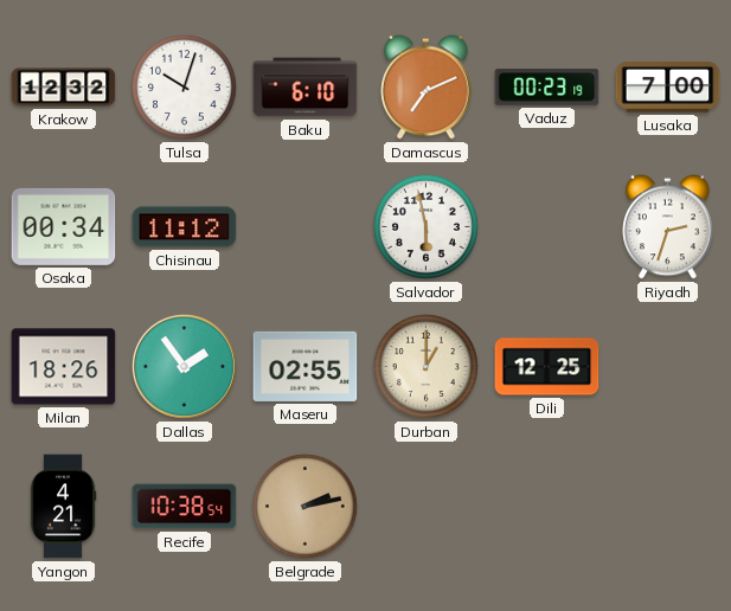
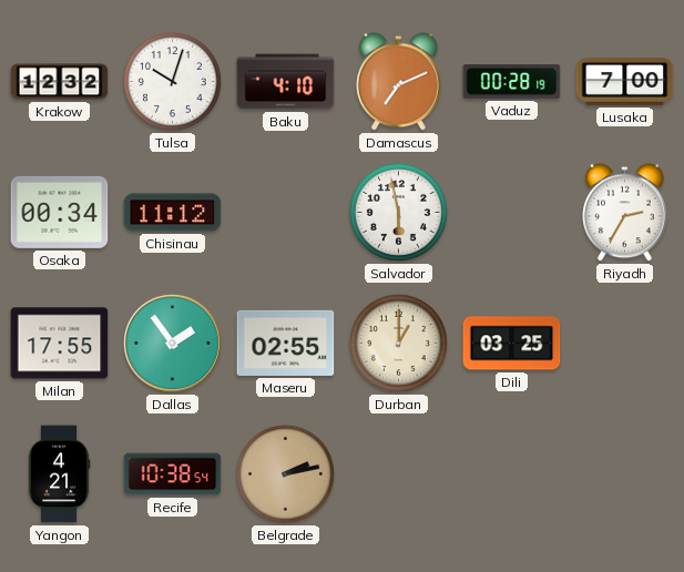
Baku: 6:10 -> 4:10
Vaduz: 00:23 -> 00:28
Riyadh: 2:33 -> 2:35
Milan: 18:26 -> 17:55
Dili: 12:25 -> 03:25
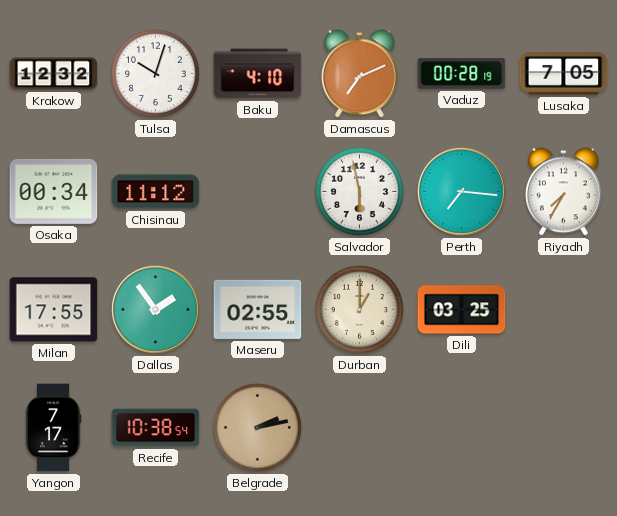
Lusaka: 7:00 -> 7:05
Perth: none -> 7:16
Riyadh: 2:35 -> 7:35
Yangon: 4:21 -> 7:17
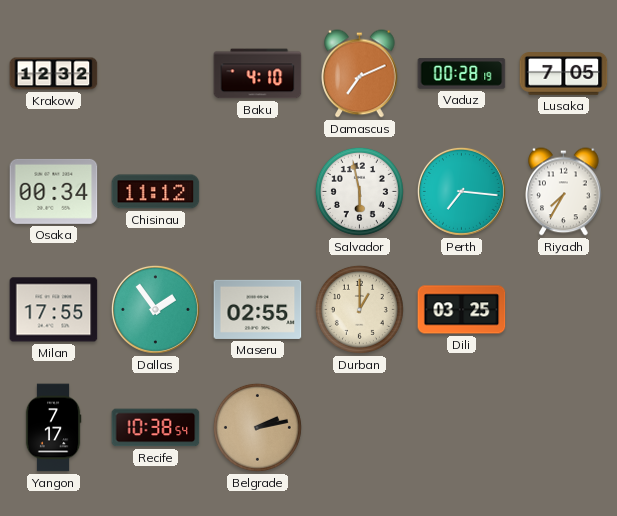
Tulsa: 10:03 -> none
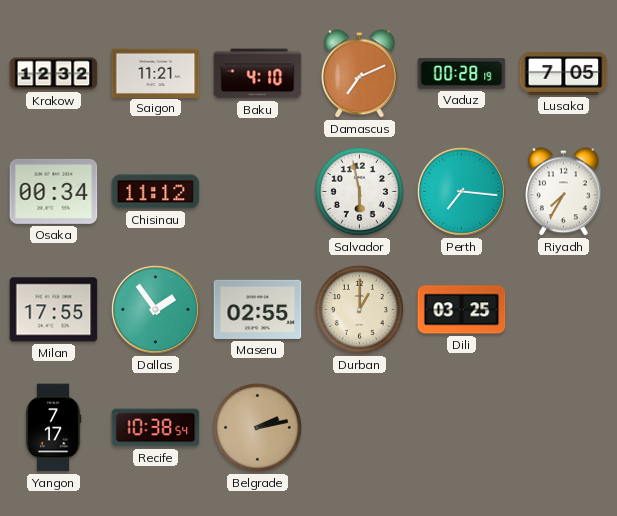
Saigon: none -> 11:21
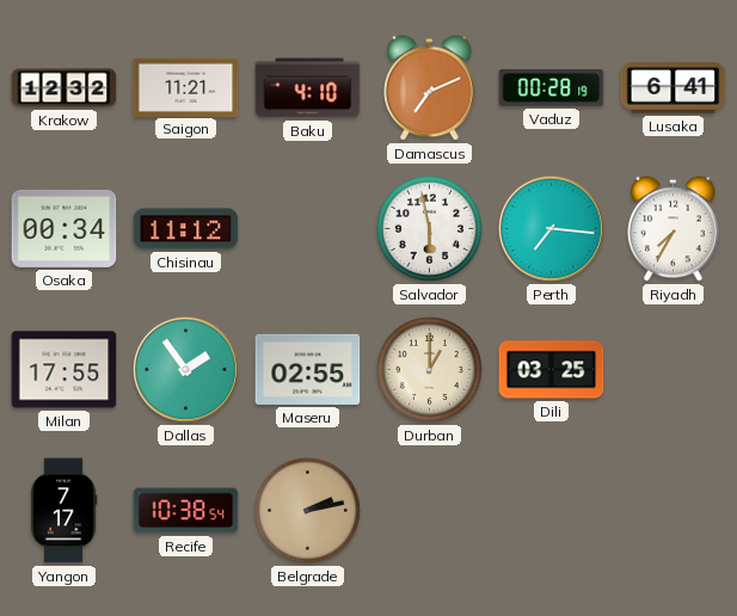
Lusaka: 7:05 -> 6:41
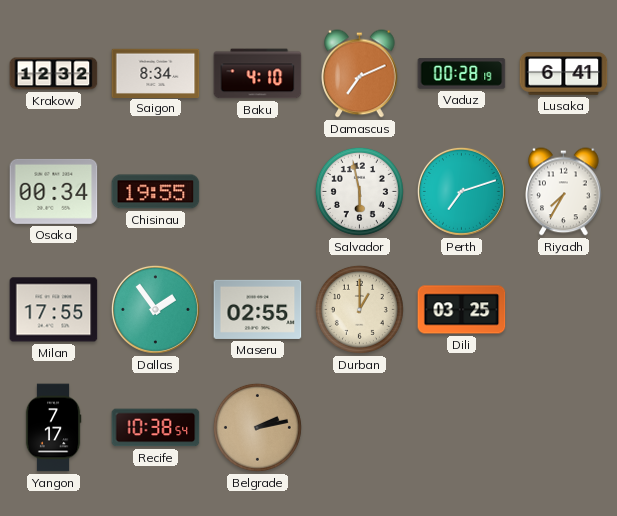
Saigon: 11:21 -> 8:34
Chisinau: 11:12 -> 19:55
Perth: 7:16 -> 7:12
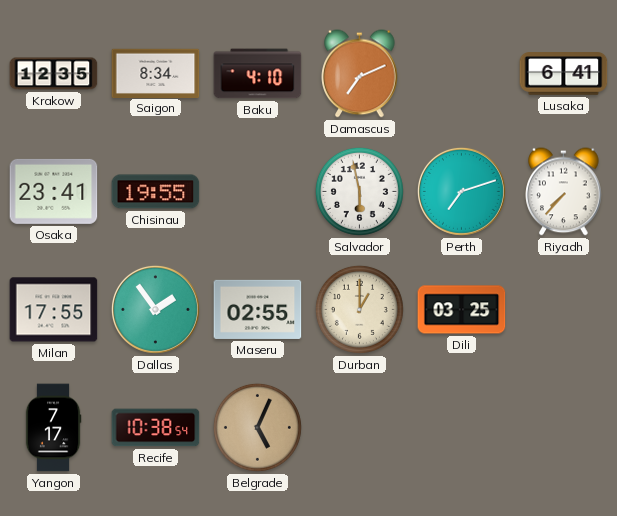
Krakow: 12:32 -> 12:35
Vaduz: 00:28 -> none
Osaka: 00:34 -> 23:41
Riyadh: 7:35 -> 7:37
Belgrade: 2:13 -> 5:04
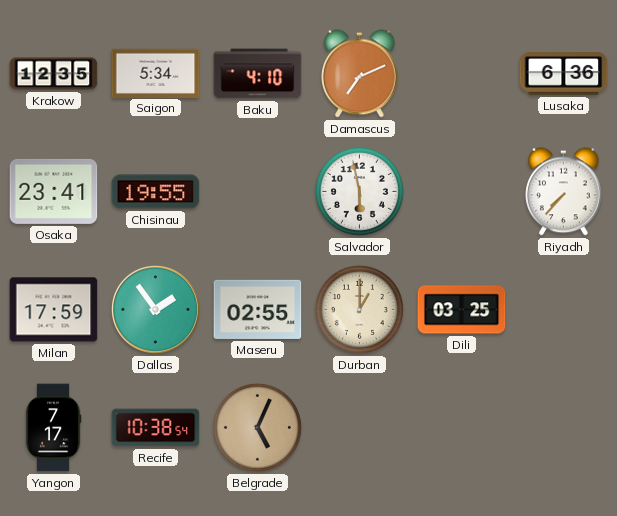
Saigon: 8:34 -> 5:34
Lusaka: 6:41 -> 6:36
Perth: 7:12 -> none
Milan: 17:55 -> 17:59
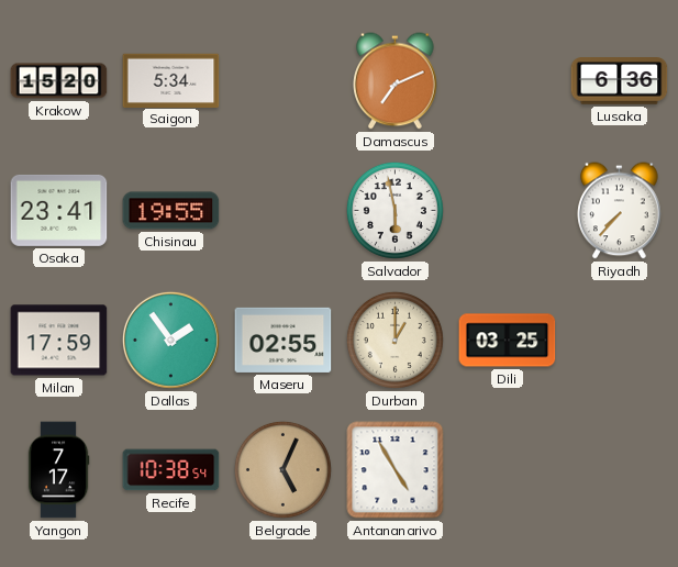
Krakow: 12:35 -> 15:20
Baku: 4:10 -> none
Antananarivo: none -> 4:55
